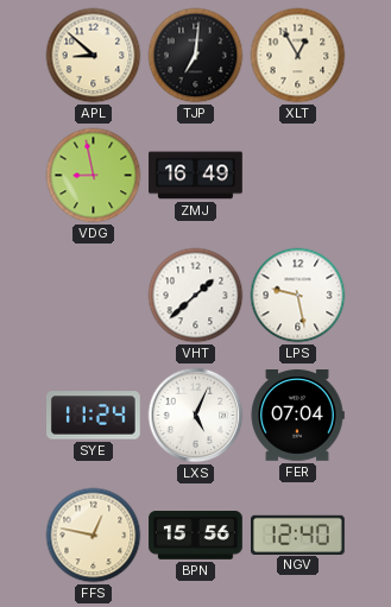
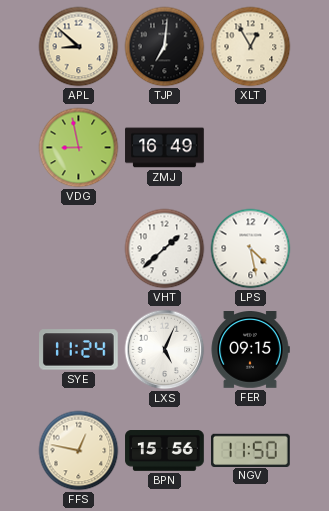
LPS: 9:28 -> 4:28
FER: 07:04 -> 09:15
NGV: 12:40 -> 11:50
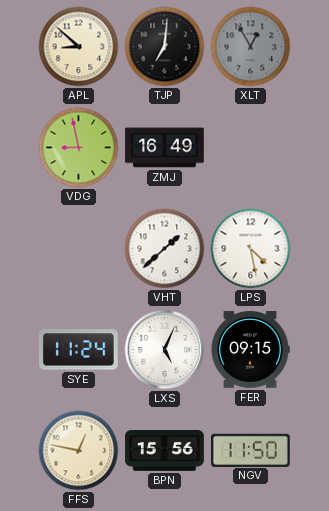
XLT dial: cream -> grey
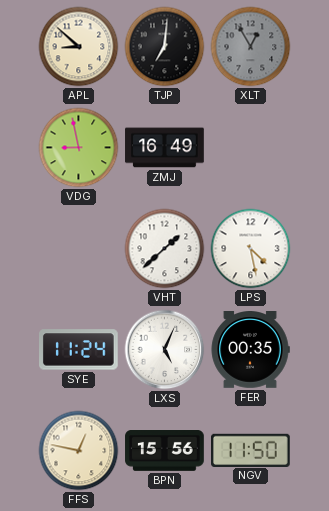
FER: 09:15 -> 00:35
